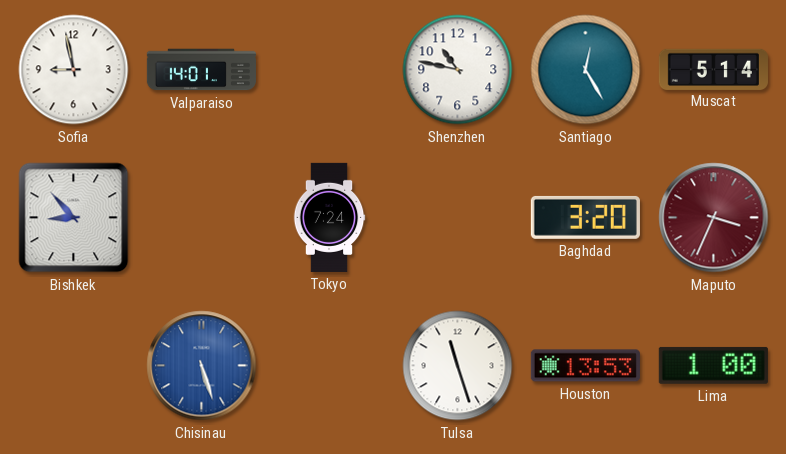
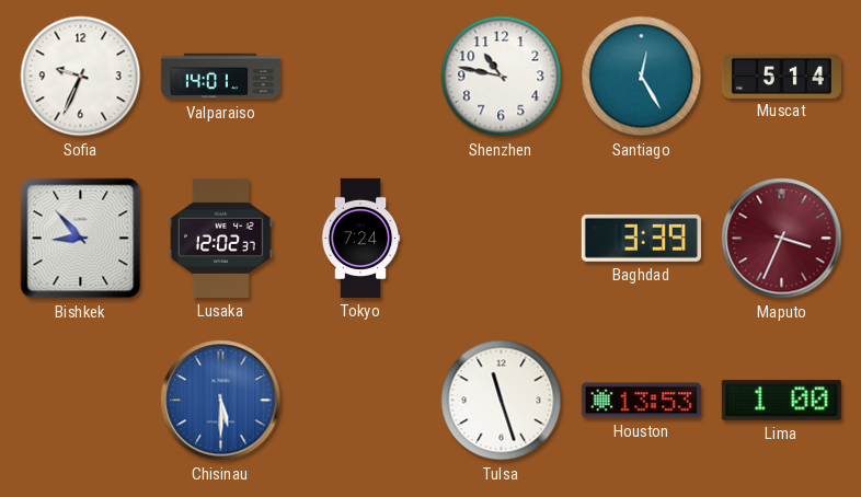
Sofia: 8:58 -> 9:34
Lusaka: none -> 12:02
Baghdad: 3:20 -> 3:39
Chisinau: 5:27 -> 5:30
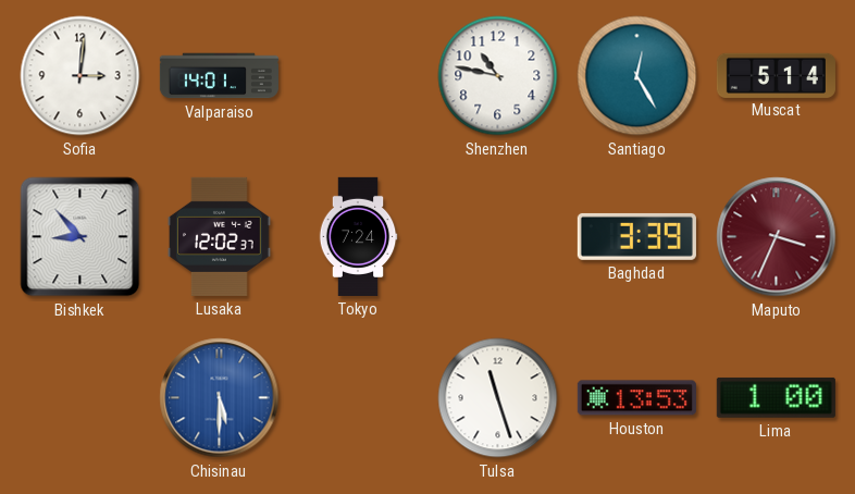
Sofia: 9:34 -> 3:01
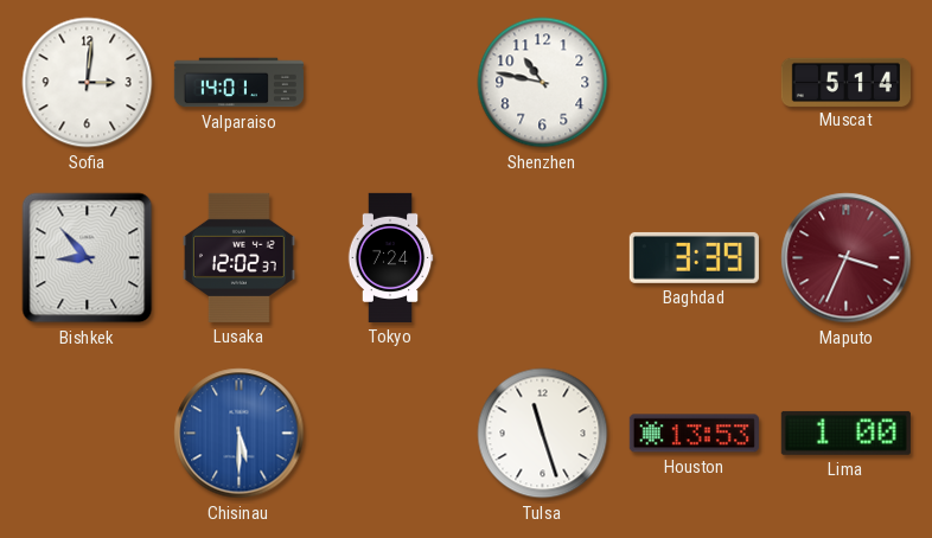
Santiago: 12:25 -> none
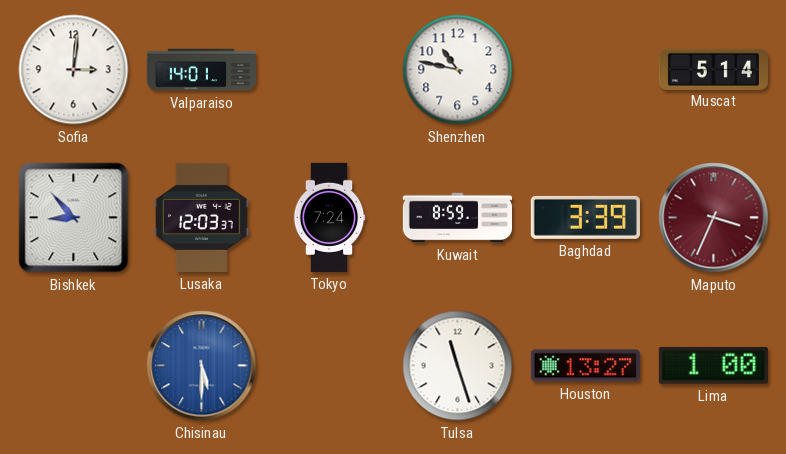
Lusaka: 12:02 -> 12:03
Kuwait: none -> 8:59
Houston: 13:53 -> 13:27
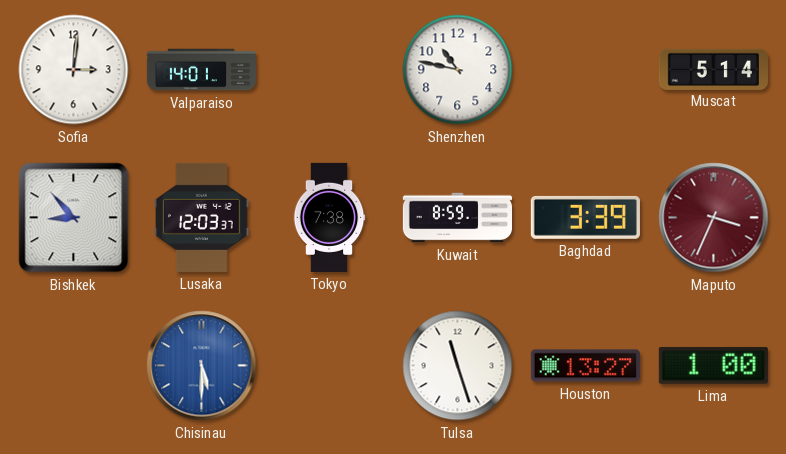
Tokyo: 7:24 -> 7:38
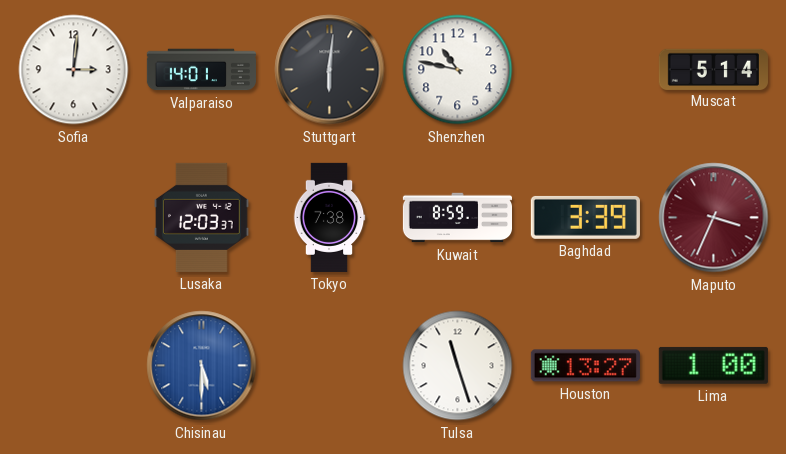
Stuttgart: none -> 6:01
Bishkek: 8:53 -> none
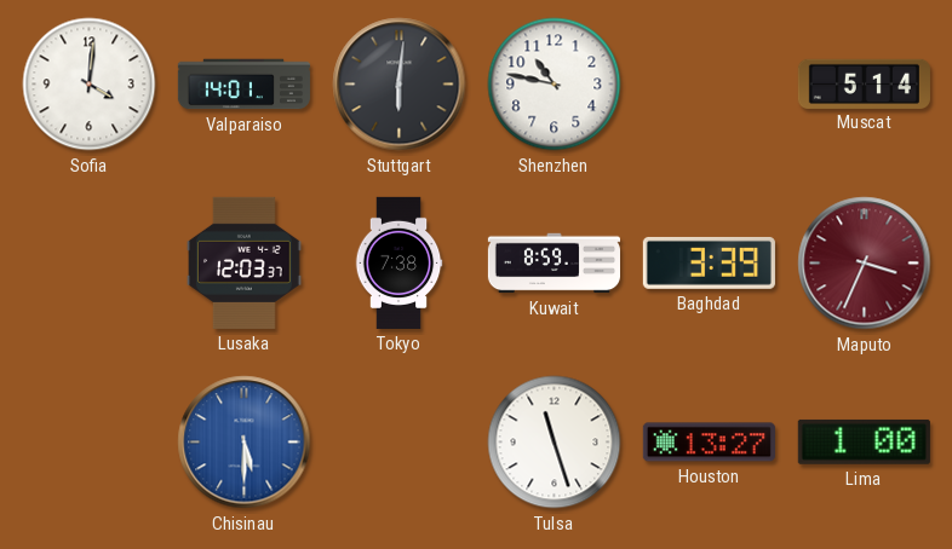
Sofia: 3:01 -> 4:01
